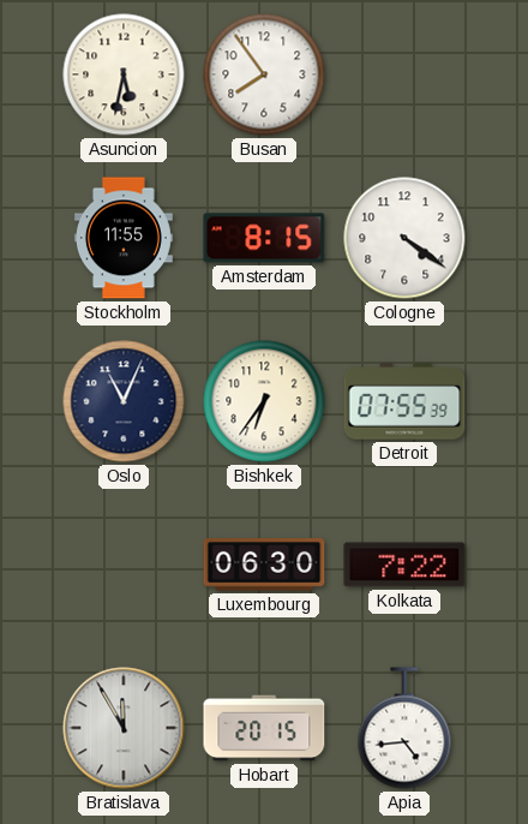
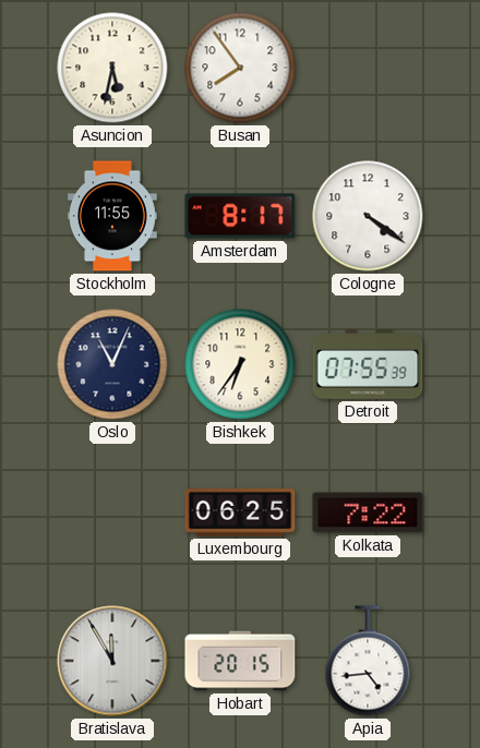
Amsterdam: 8:15 -> 8:17
Luxembourg: 06:30 -> 06:25
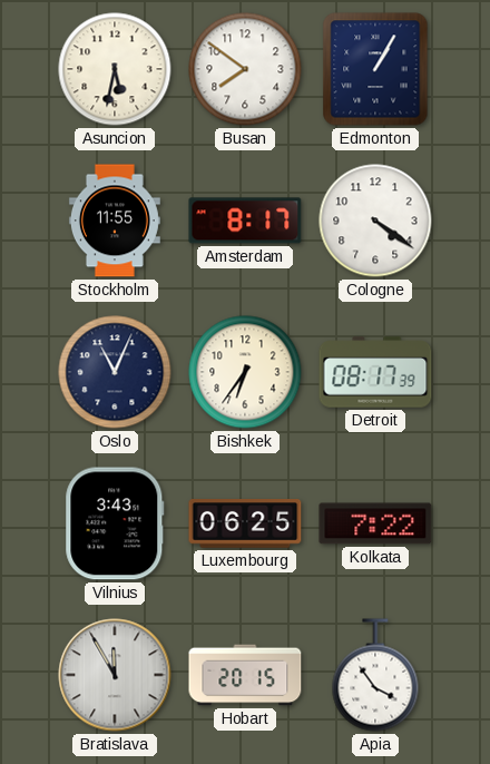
Busan: 7:54 -> 7:51
Edmonton: none -> 1:05
Detroit: 07:55 -> 08:17
Vilnius: none -> 3:43
Apia: 4:44 -> 3:54
